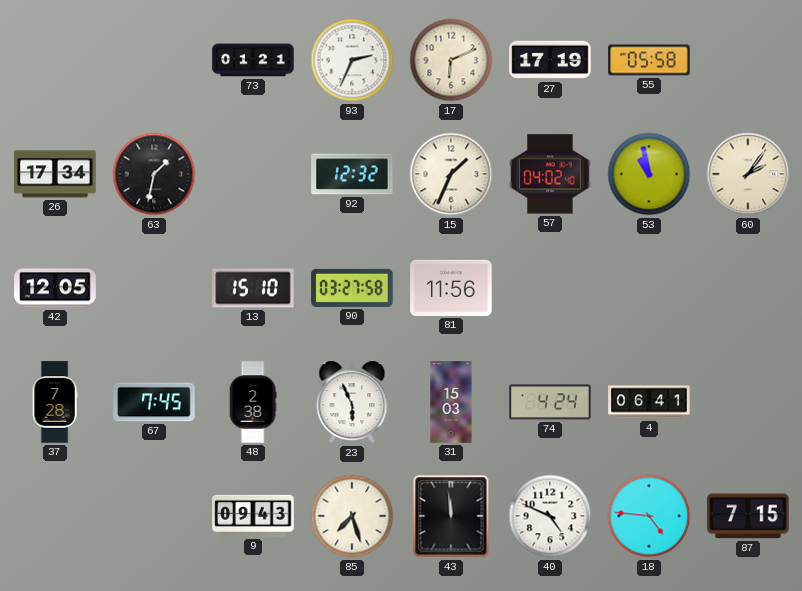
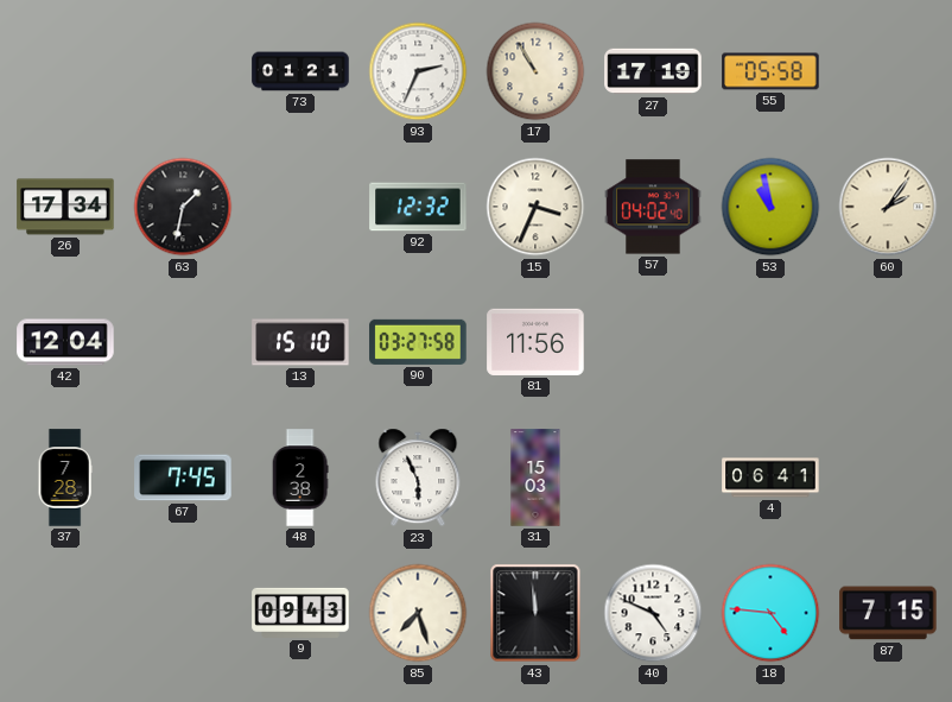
17: 6:11 -> 10:55
15: 1:34 -> 3:34
42: 12:05 -> 12:04
74: 4:24 -> none
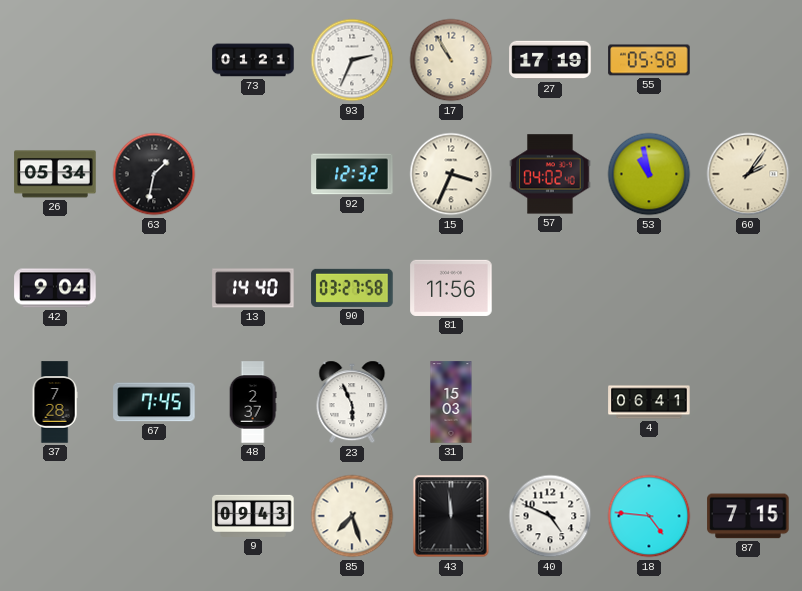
26: 17:34 -> 05:34
42: 12:04 -> 9:04
13: 15:10 -> 14:40
48: 2:38 -> 2:37
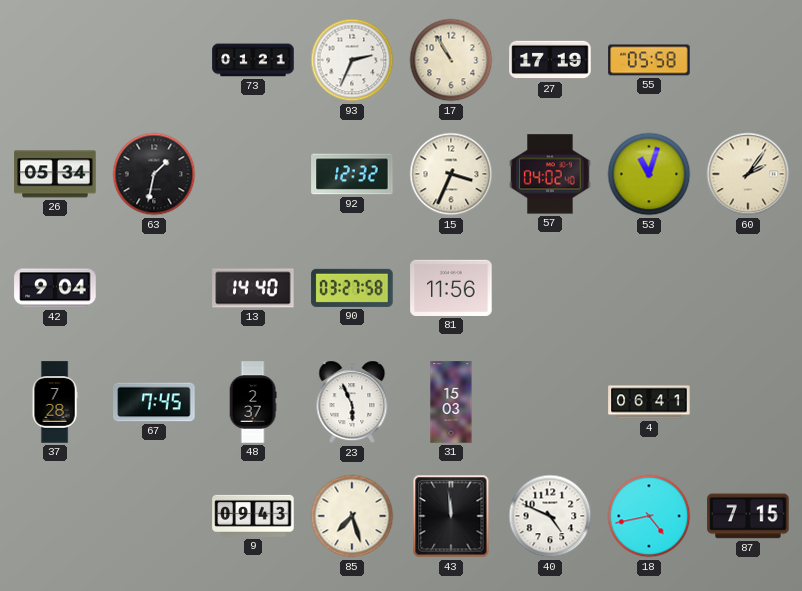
53: 10:58 -> 11:03
18: 4:46 -> 4:43
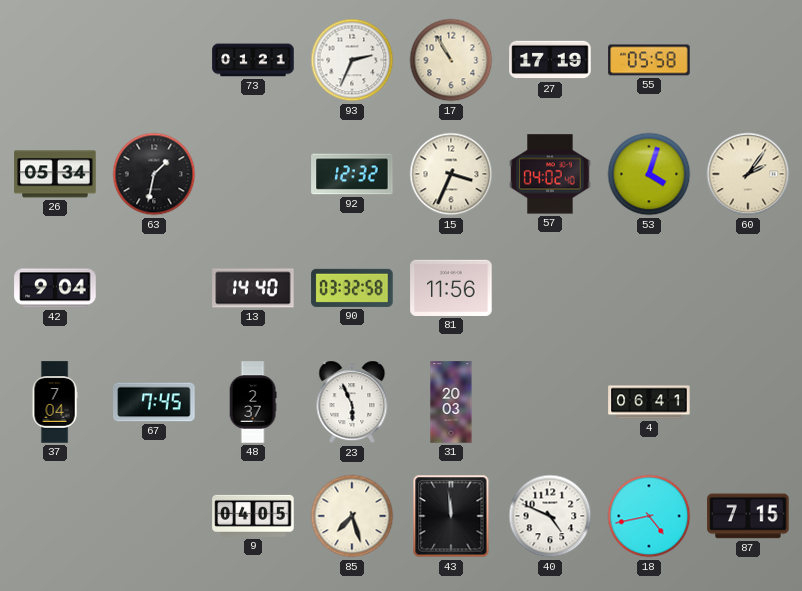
53: 11:03 -> 4:03
90: 03:27 -> 03:32
37: 7:28 -> 7:04
31: 15:03 -> 20:03
9: 09:43 -> 04:05
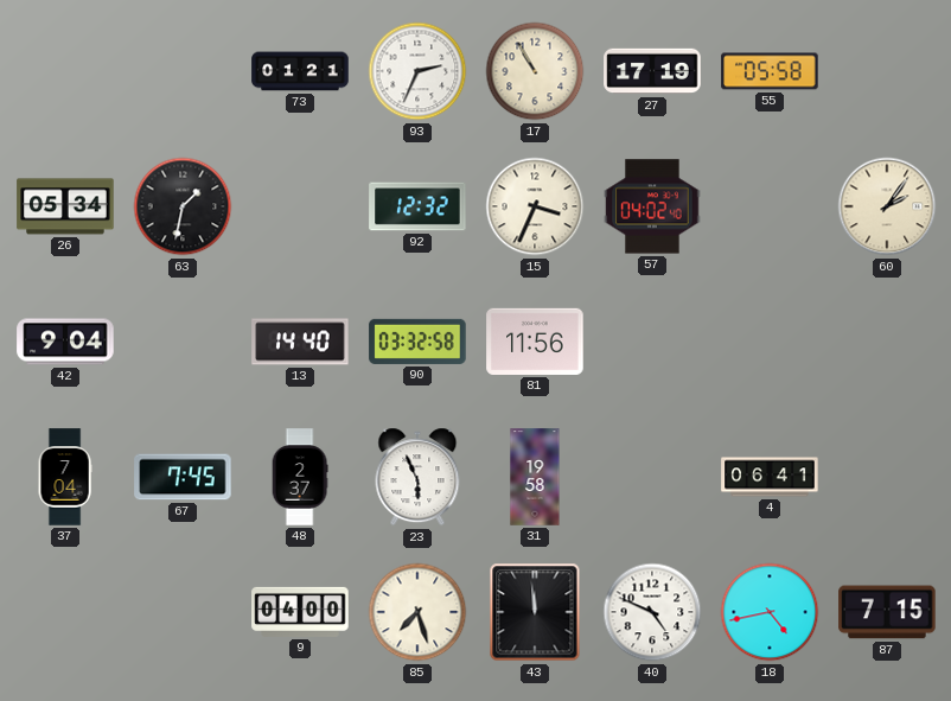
53: 4:03 -> none
31: 20:03 -> 19:58
9: 04:05 -> 04:00
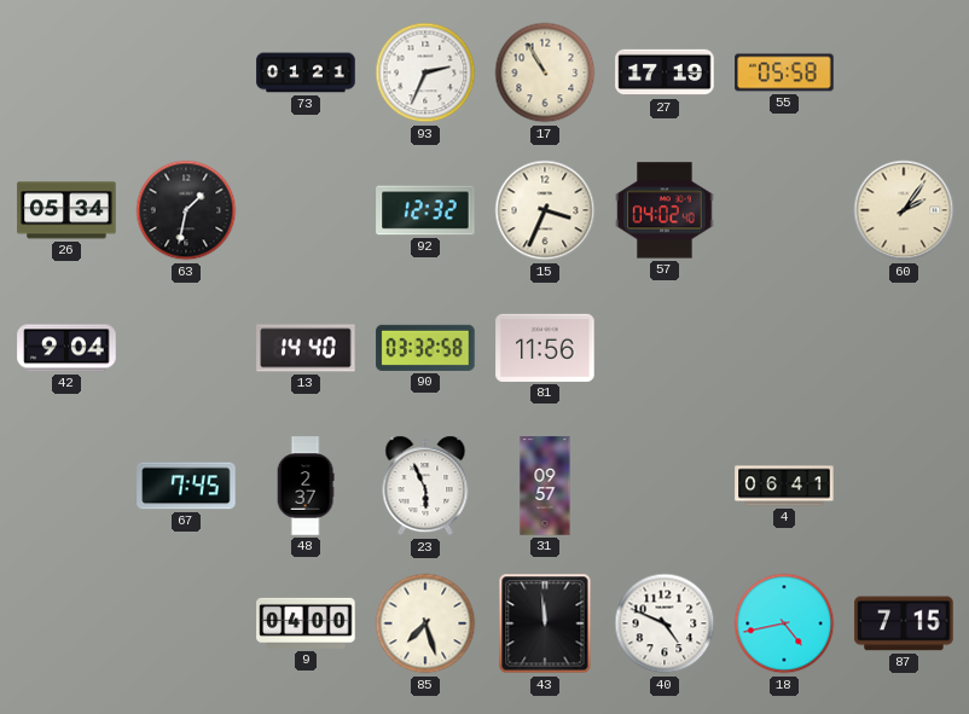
37: 7:04 -> none
31: 19:58 -> 09:57
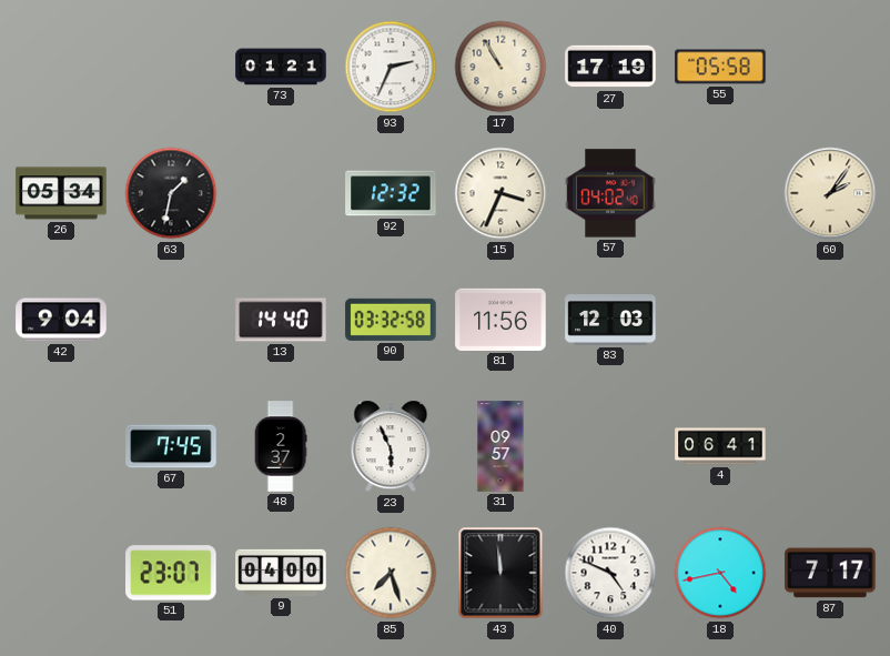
83: none -> 12:03
51: none -> 23:07
87: 7:15 -> 7:17
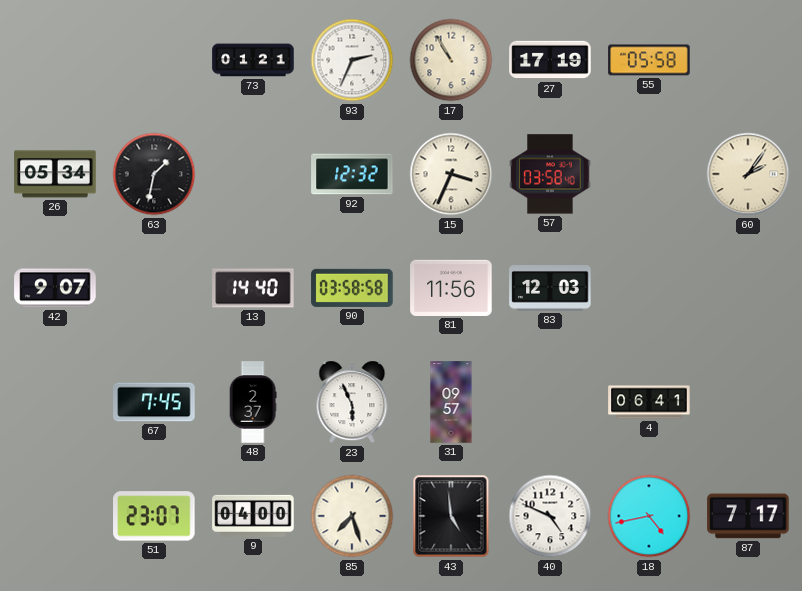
57: 04:02 -> 03:58
42: 9:04 -> 9:07
90: 03:32 -> 03:58
43: 11:59 -> 4:59
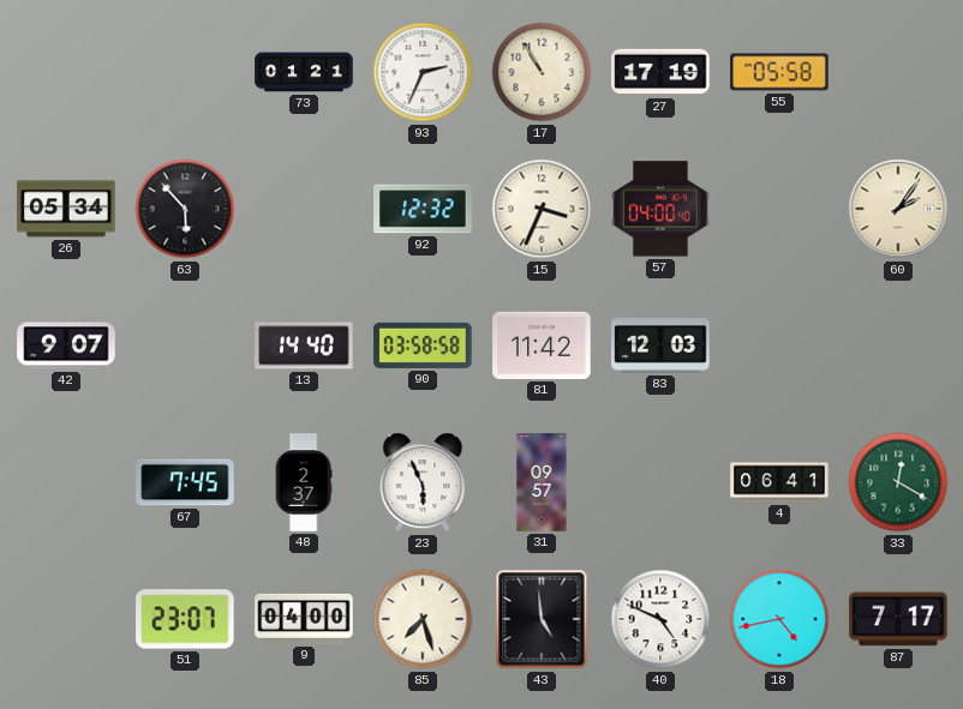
63: 1:32 -> 5:53
57: 03:58 -> 04:00
81: 11:56 -> 11:42
33: none -> 12:20
